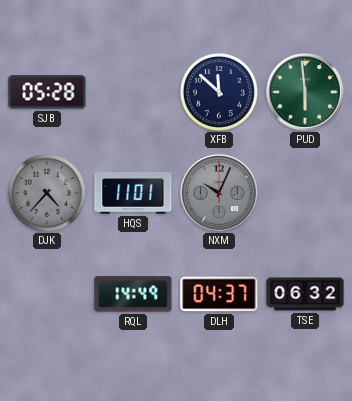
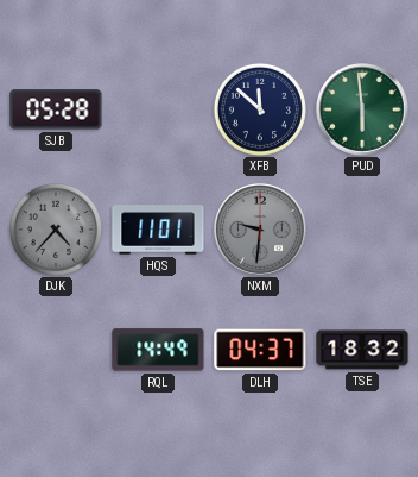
NXM: 10:04 -> 9:31
TSE: 06:32 -> 18:32
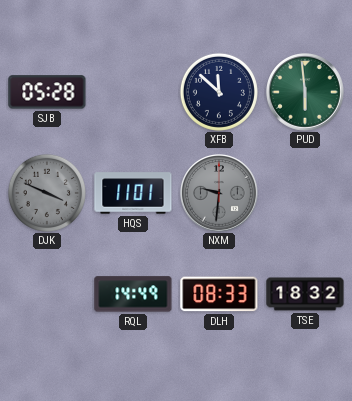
DJK: 4:37 -> 3:49
DLH: 04:37 -> 08:33
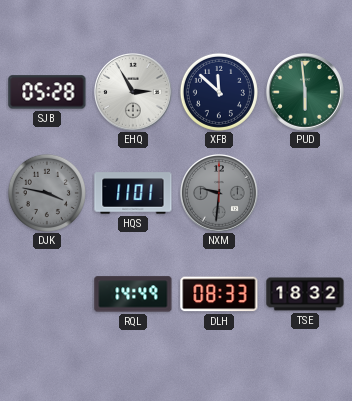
EHQ: none -> 2:55
DJK: 3:49 -> 3:47
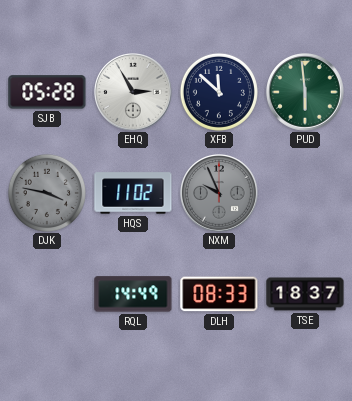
HQS: 11:01 -> 11:02
NXM: 9:31 -> 9:56
TSE: 18:32 -> 18:37
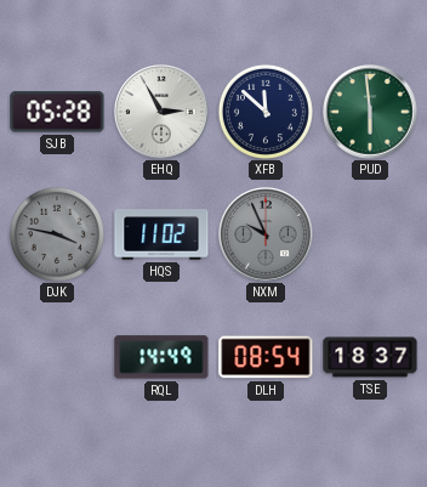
DLH: 08:33 -> 08:54
